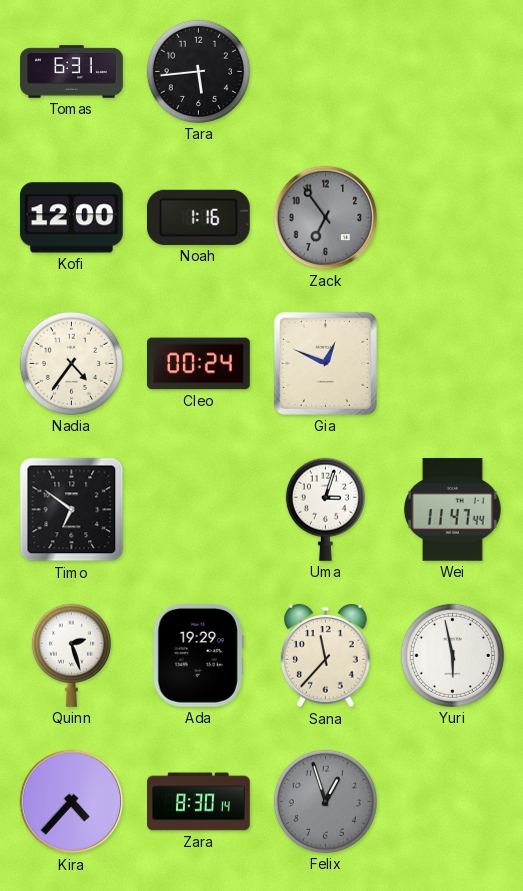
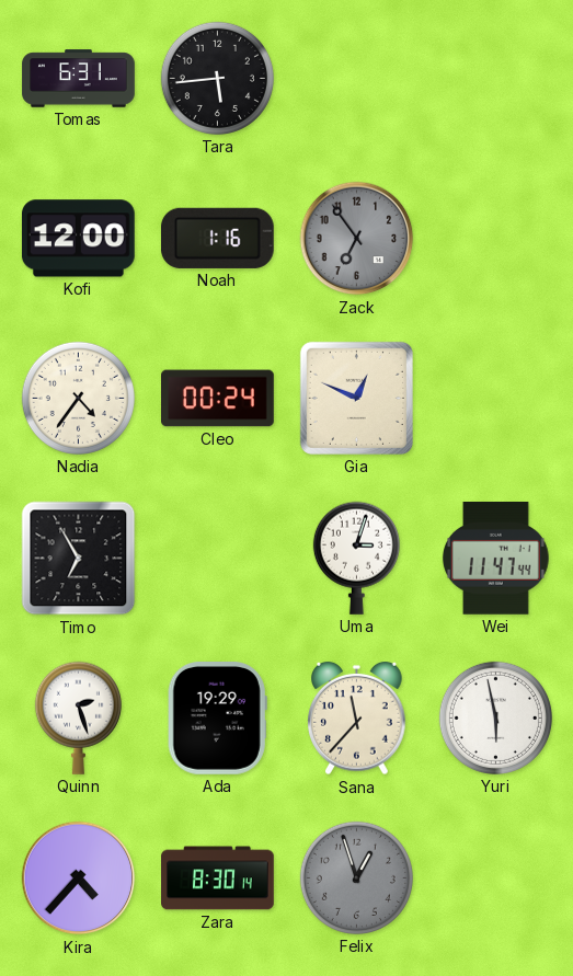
Timo: 6:51 -> 6:55
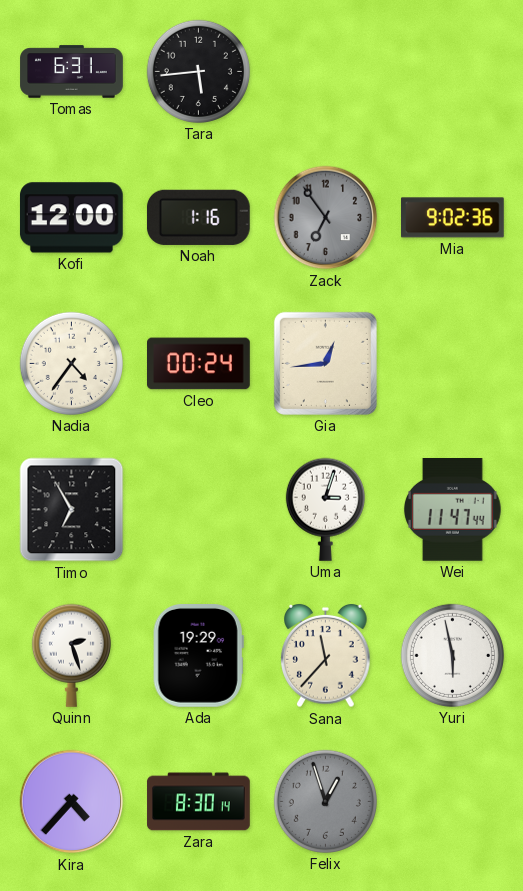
Mia: none -> 9:02
Gia: 12:49 -> 12:44
